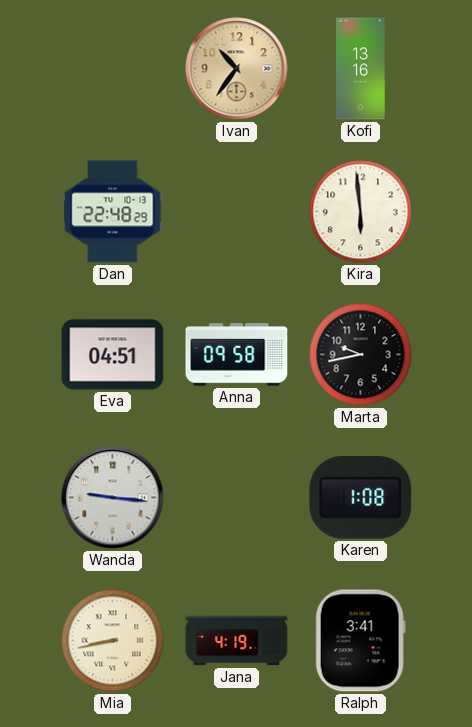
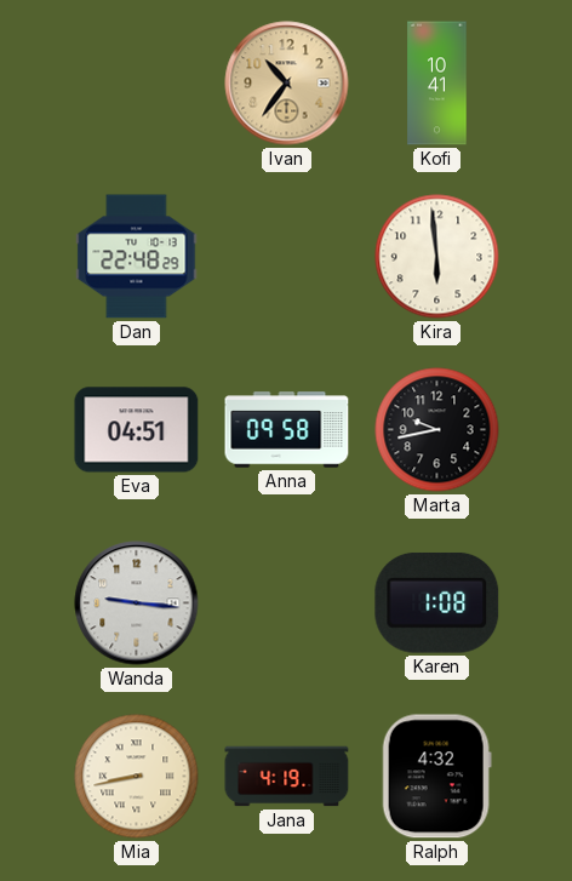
Kofi: 13:16 -> 10:41
Ralph: 3:41 -> 4:32
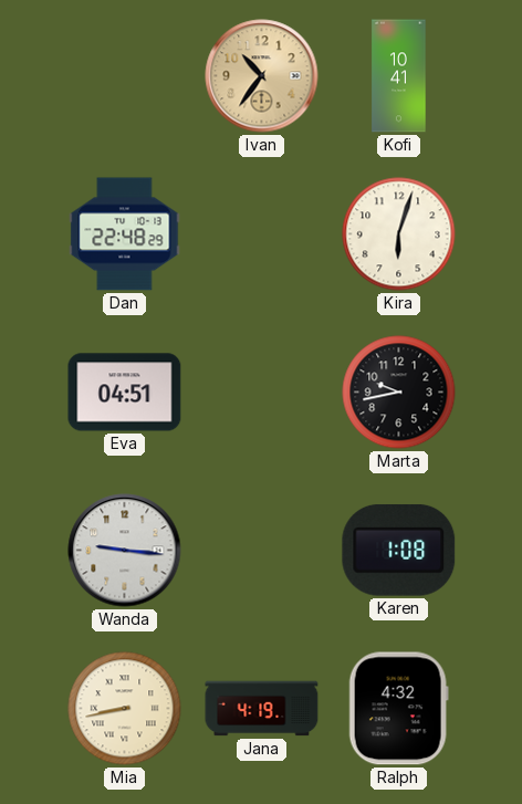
Kira: 5:59 -> 6:03
Anna: 09:58 -> none
